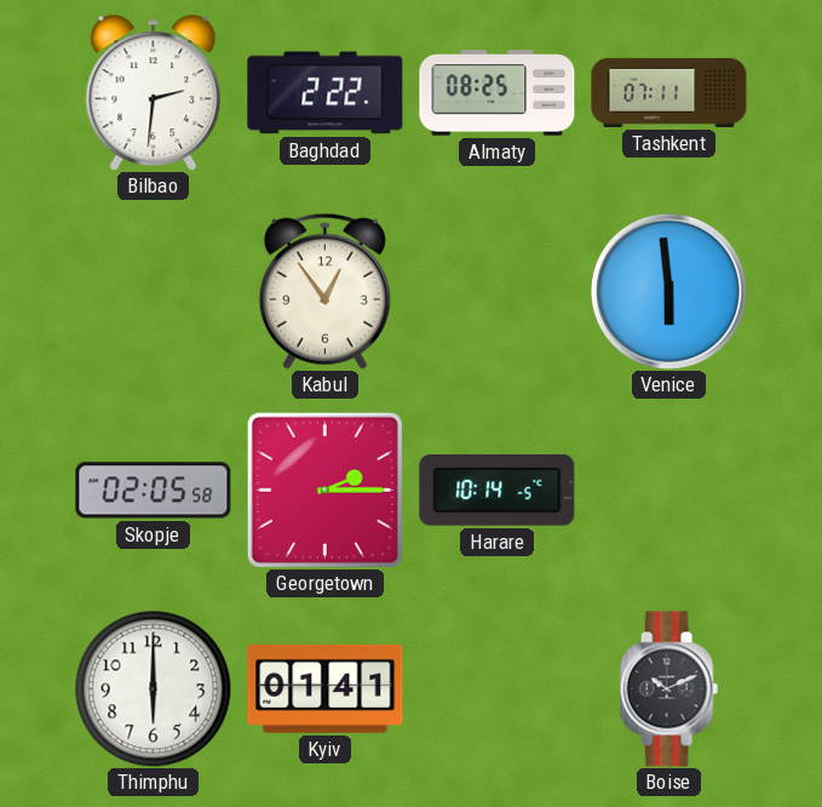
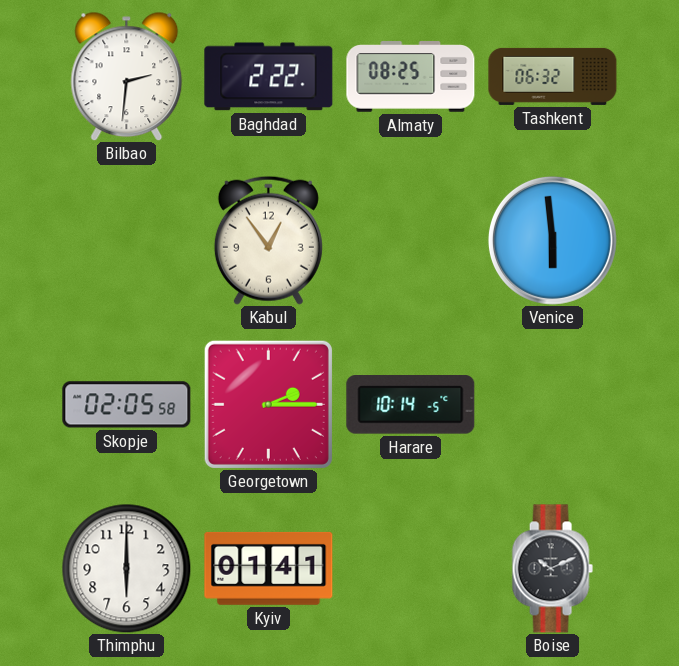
Tashkent: 07:11 -> 06:32
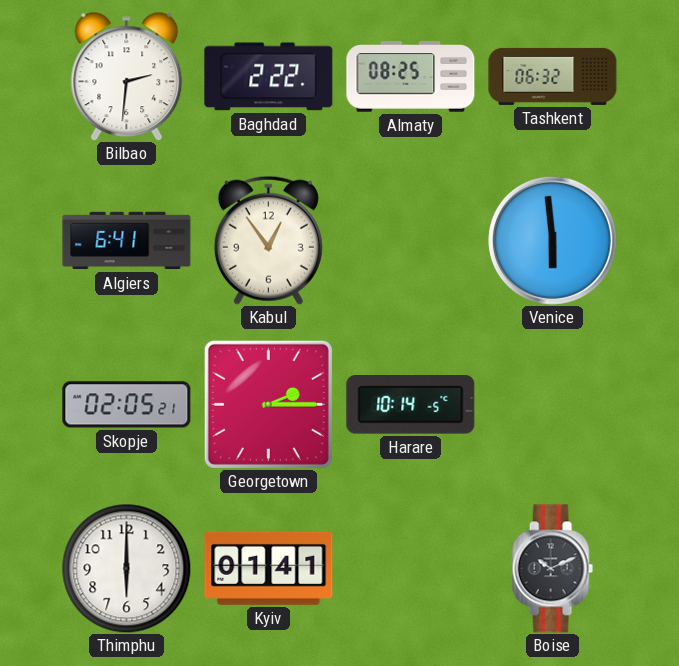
Algiers: none -> 6:41
Skopje: 02:05:58 -> 02:05:21
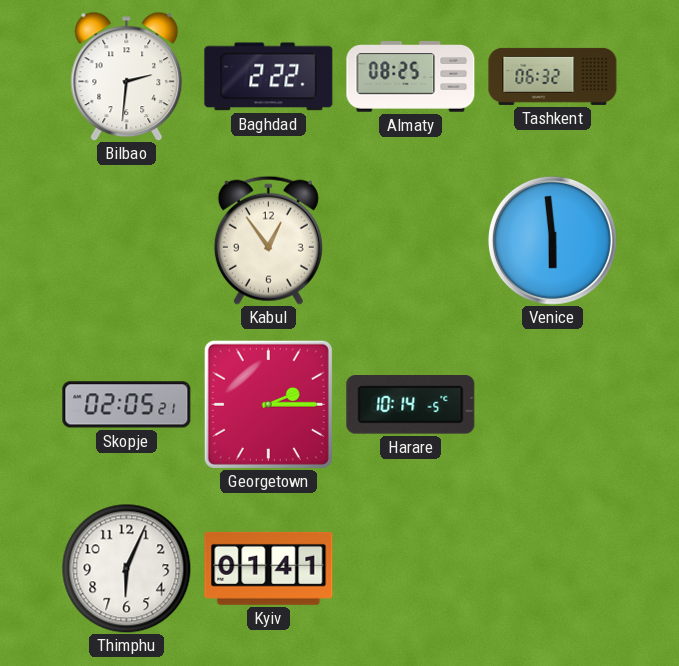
Algiers: 6:41 -> none
Thimphu: 6:00 -> 6:04
Boise: 10:11 -> none
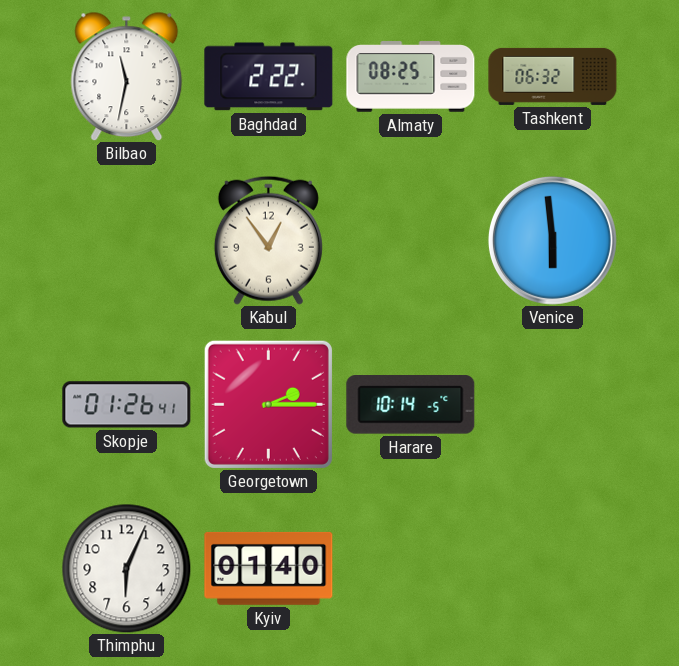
Bilbao: 2:31 -> 11:32
Skopje: 02:05 -> 01:26
Kyiv: 01:41 -> 01:40
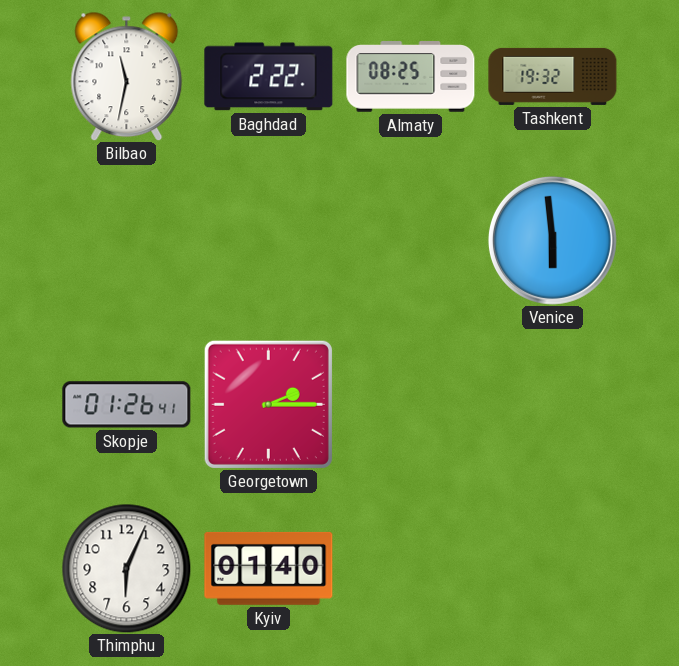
Tashkent: 06:32 -> 19:32
Kabul: 12:54 -> none
Harare: 10:14 -> none
